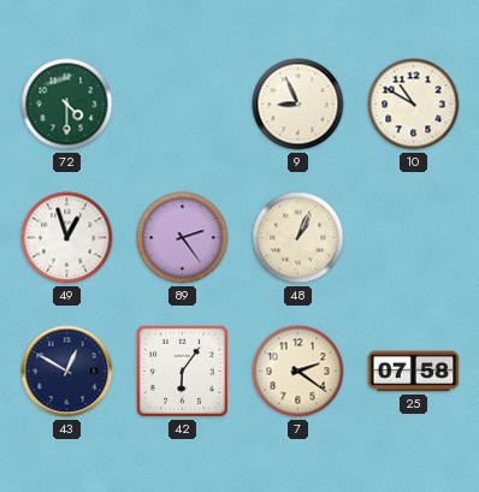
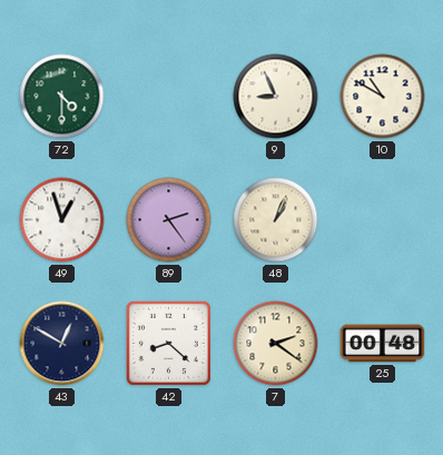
42: 6:06 -> 8:22
25: 07:58 -> 00:48
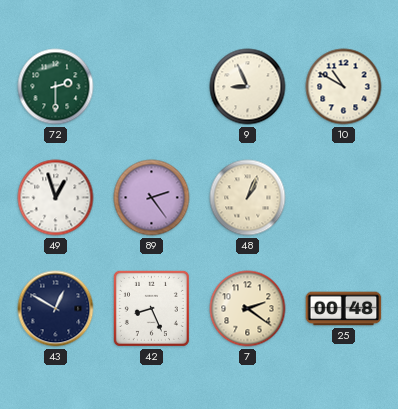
72: 4:30 -> 2:30
42: 8:22 -> 8:26
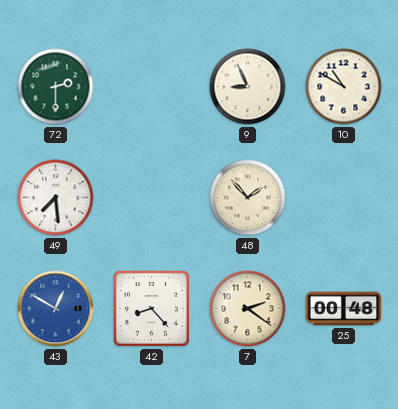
49: 12:57 -> 7:29
89: 2:24 -> none
48: 1:04 -> 1:53
43 dial: navy -> blue
42: 8:26 -> 8:23
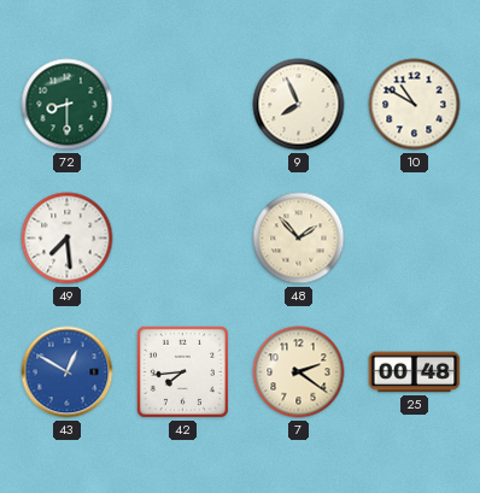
72: 2:30 -> 8:30
9: 8:56 -> 7:56
42: 8:23 -> 7:44
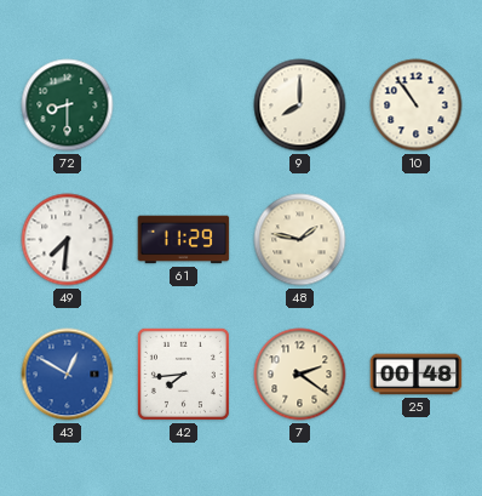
9: 7:56 -> 8:00
10: 10:50 -> 10:54
49: 7:29 -> 7:31
61: none -> 11:29
48: 1:53 -> 1:47
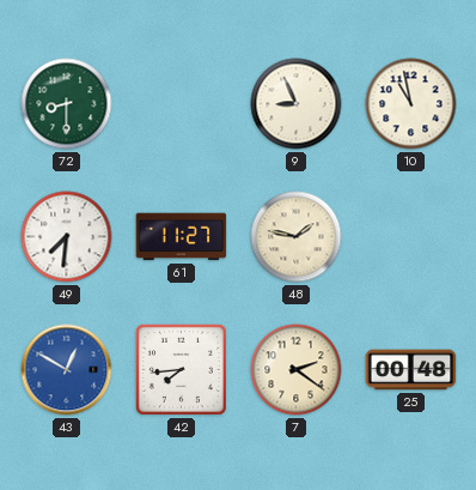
9: 8:00 -> 8:56
10: 10:54 -> 10:58
61: 11:29 -> 11:27
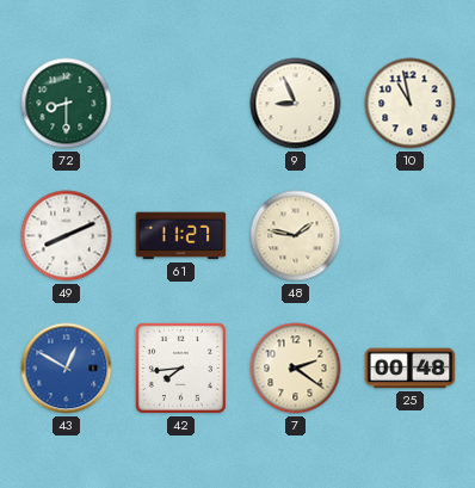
49: 7:31 -> 8:11
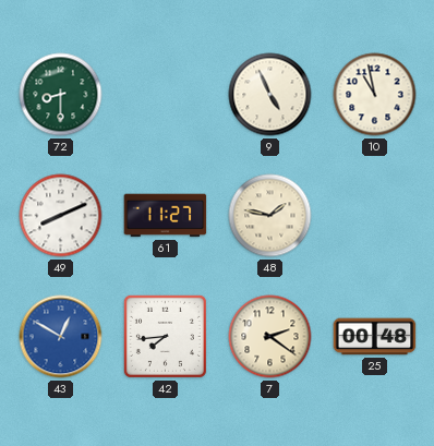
9: 8:56 -> 4:56
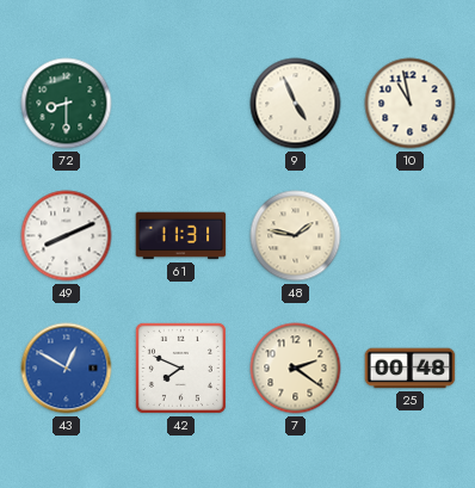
61: 11:27 -> 11:31
42: 7:44 -> 7:49
